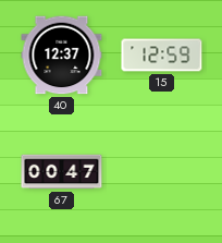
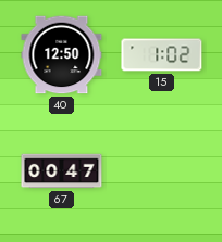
40: 12:37 -> 12:50
15: 12:59 -> 1:02
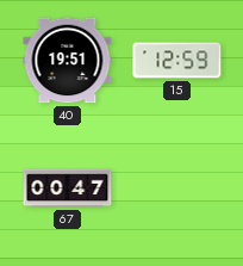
40: 12:50 -> 19:51
15: 1:02 -> 12:59
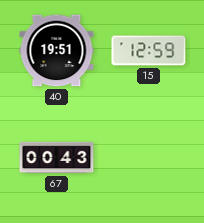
67: 00:47 -> 00:43
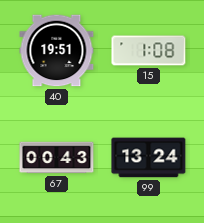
15: 12:59 -> 1:08
99: none -> 13:24
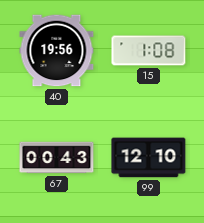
40: 19:51 -> 19:56
99: 13:24 -> 12:10
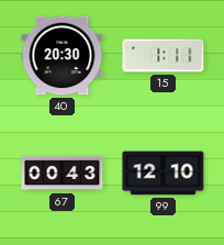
40: 19:56 -> 20:30
15: 1:08 -> 1:11
